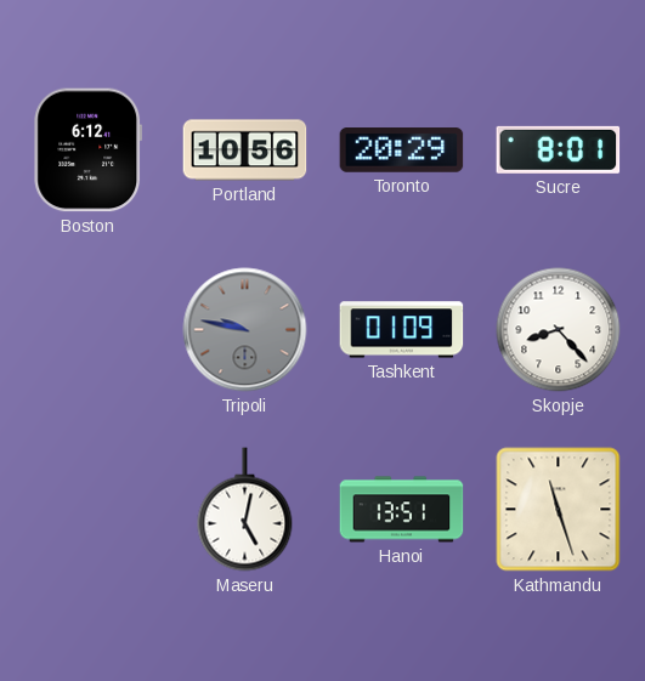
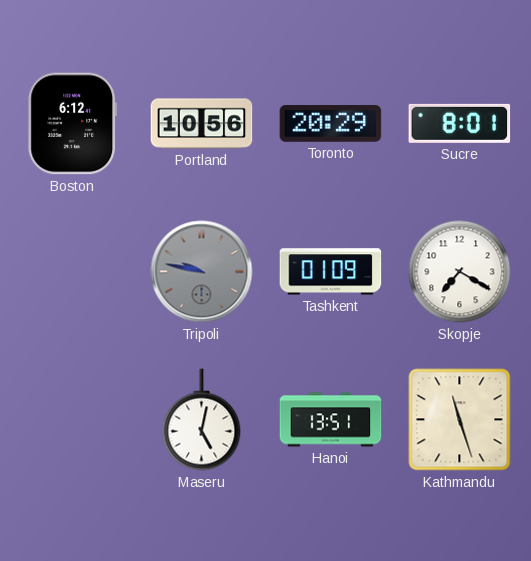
Skopje: 8:23 -> 7:20
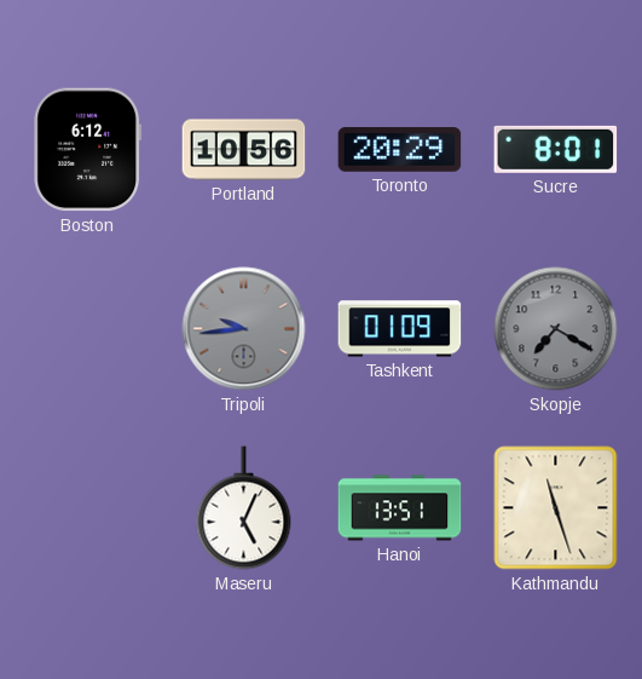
Tripoli: 9:47 -> 9:44
Skopje dial: white -> grey
Maseru: 5:02 -> 5:04
